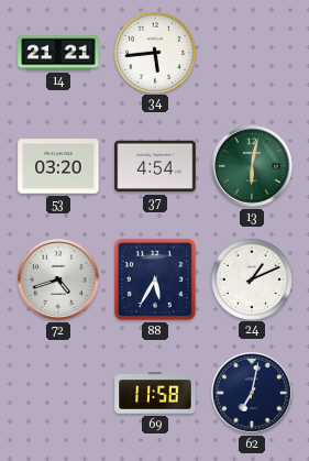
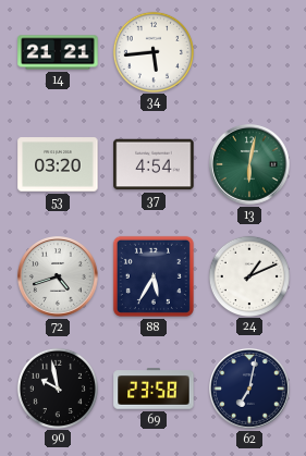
90: none -> 9:58
69: 11:58 -> 23:58
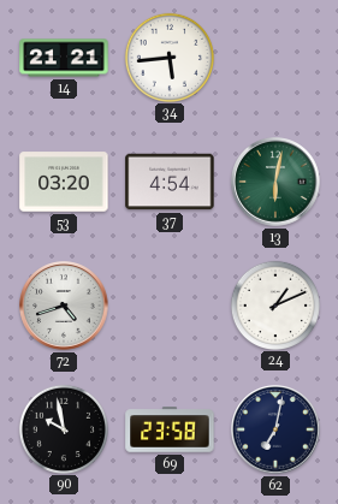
88: 5:35 -> none
